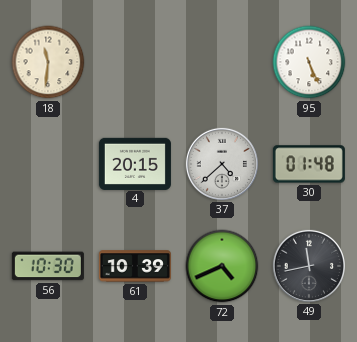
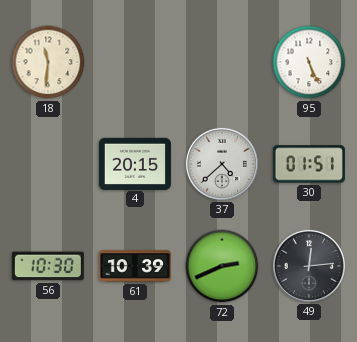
30: 01:48 -> 01:51
72: 4:41 -> 2:41
49: 11:43 -> 12:14
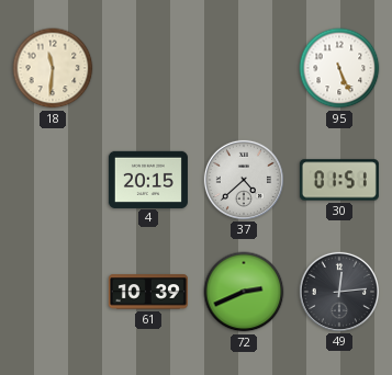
56: 10:30 -> none
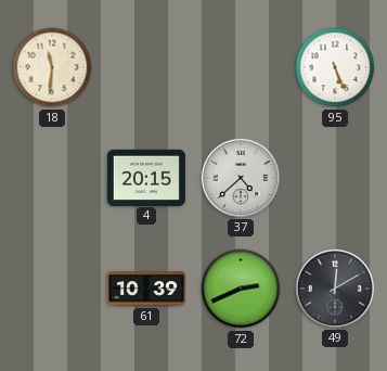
30: 01:51 -> none
49: 12:14 -> 12:10
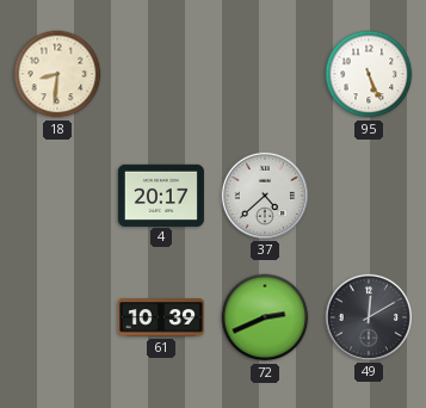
18: 11:31 -> 8:31
4: 20:15 -> 20:17
